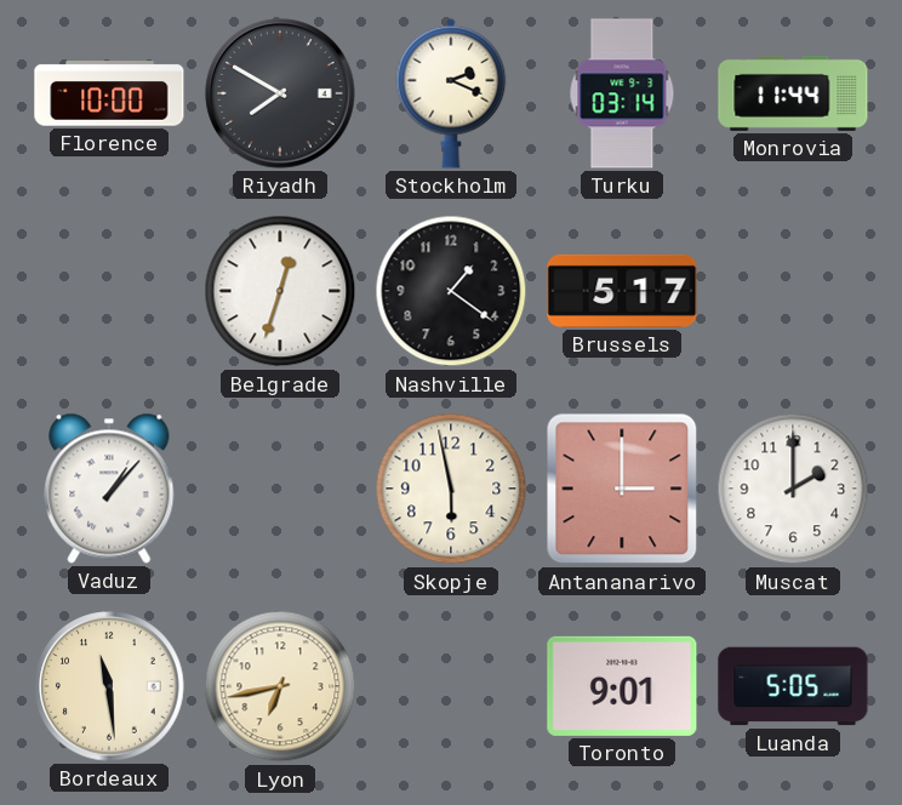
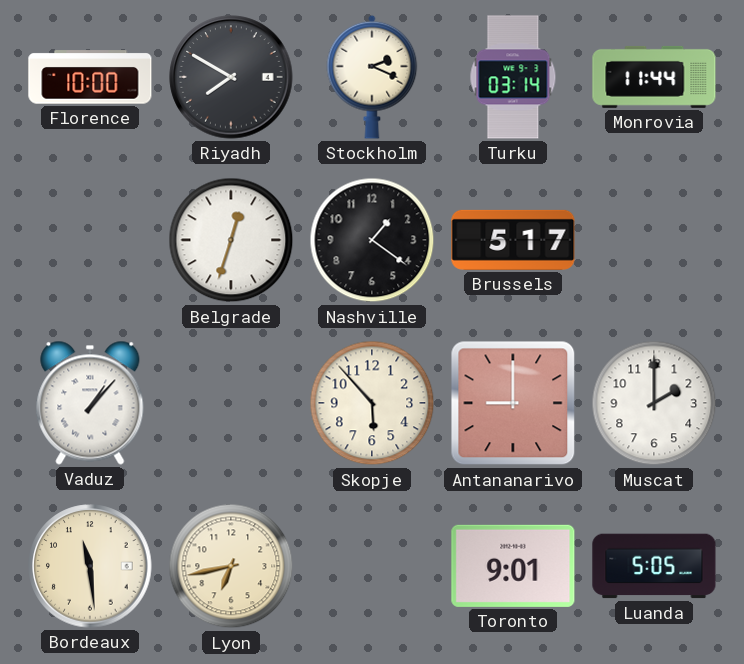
Skopje: 5:58 -> 5:53
Antananarivo: 3:00 -> 9:00
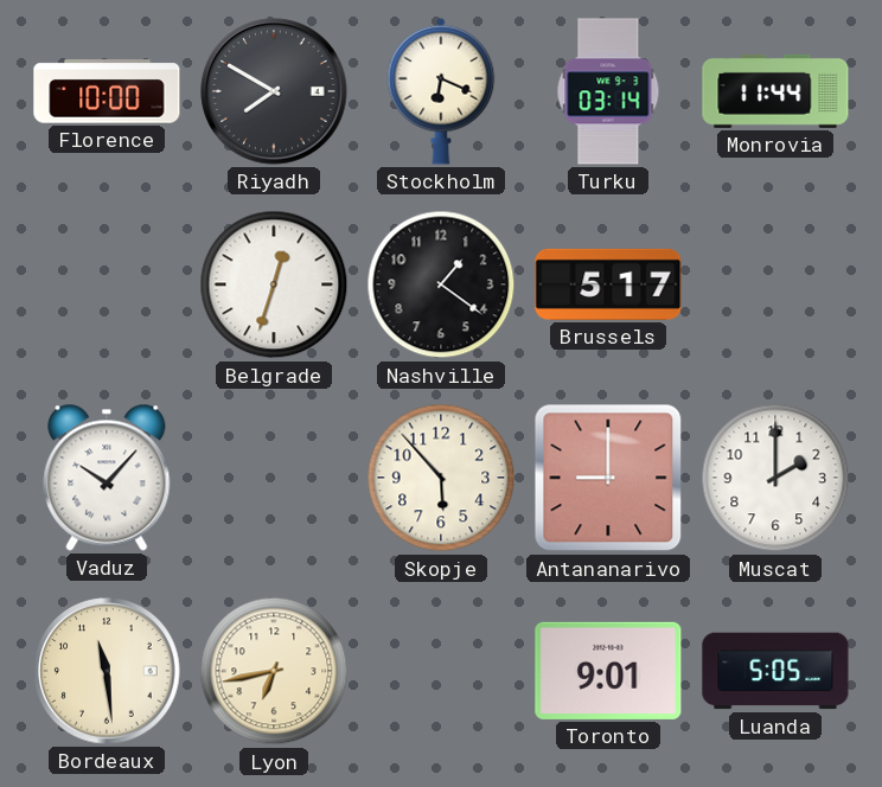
Stockholm: 2:19 -> 6:19
Vaduz: 1:07 -> 10:07
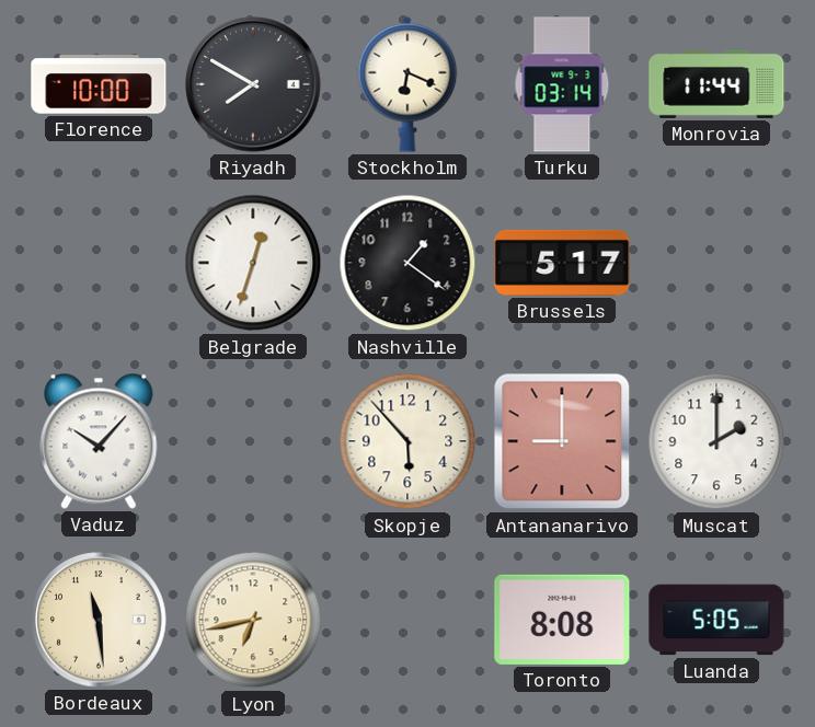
Toronto: 9:01 -> 8:08
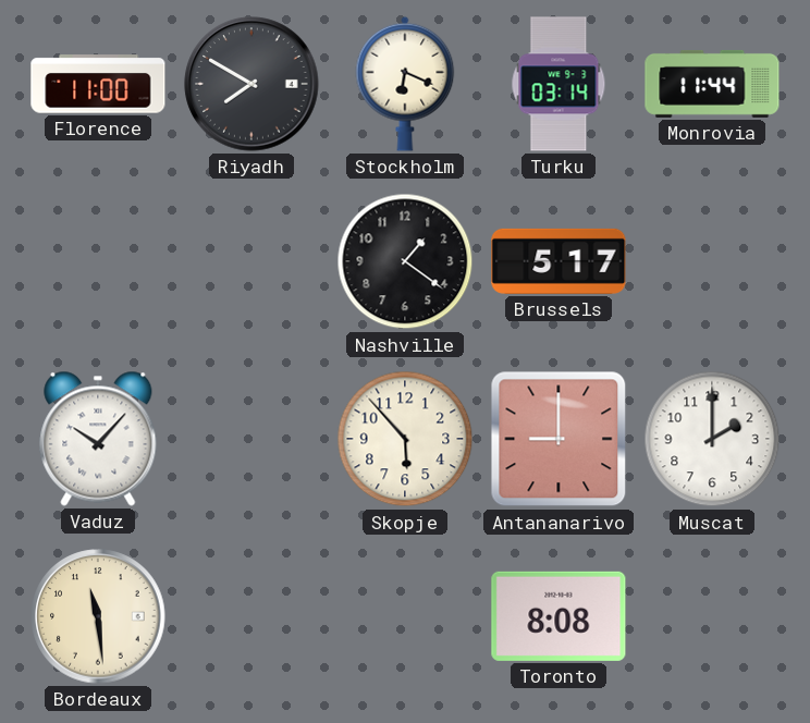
Florence: 10:00 -> 11:00
Belgrade: 12:33 -> none
Lyon: 6:43 -> none
Luanda: 5:05 -> none
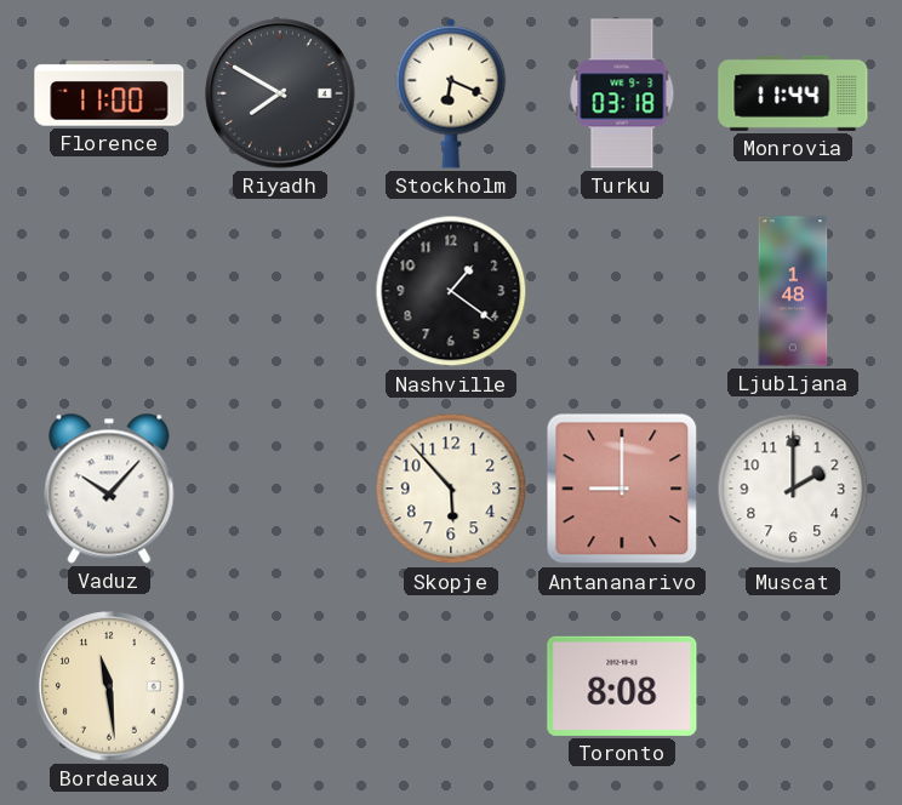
Turku: 03:14 -> 03:18
Brussels: 5:17 -> none
Ljubljana: none -> 1:48
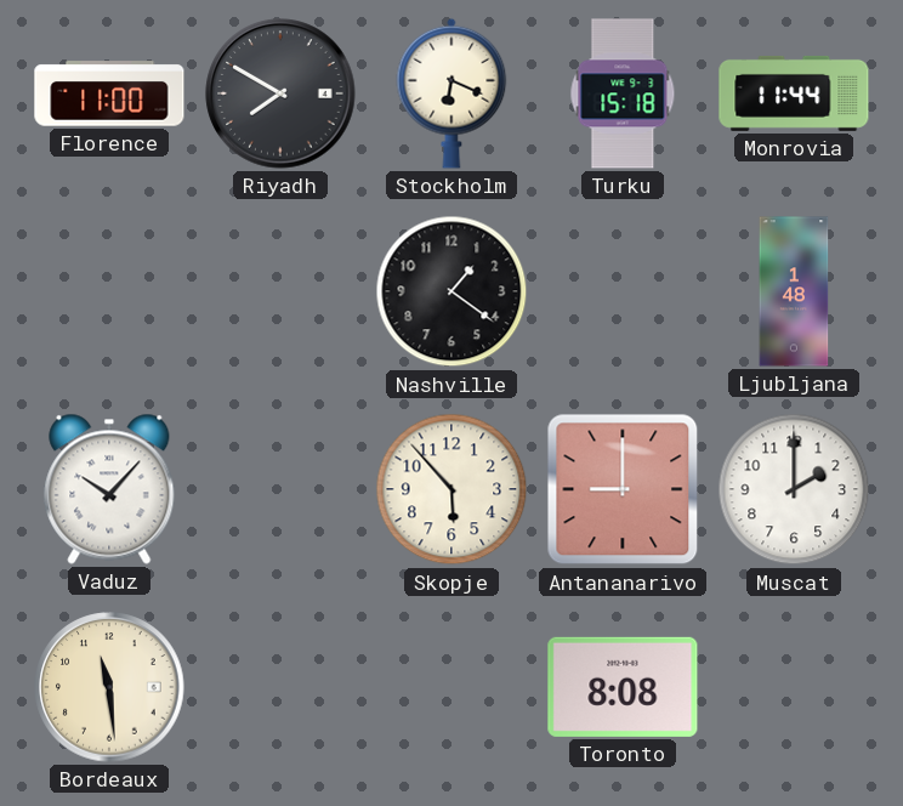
Turku: 03:18 -> 15:18
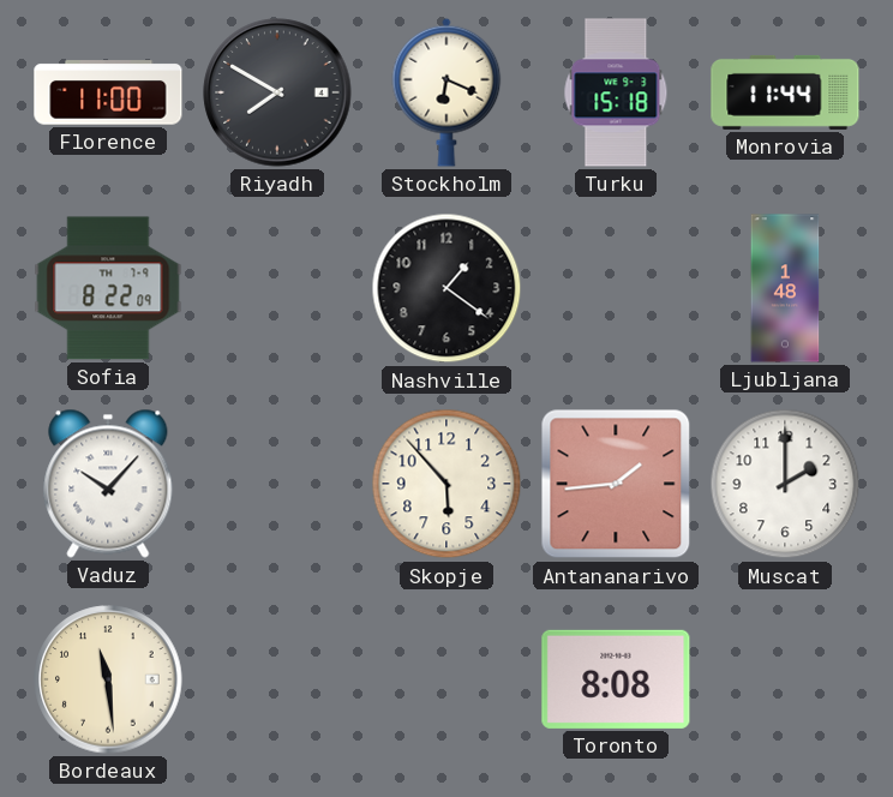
Sofia: none -> 8:22
Antananarivo: 9:00 -> 1:44
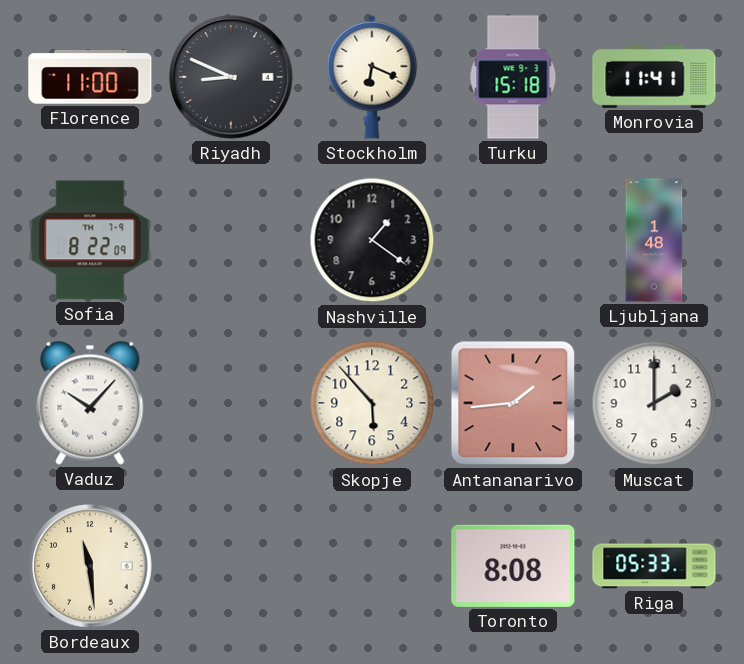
Riyadh: 7:50 -> 8:49
Monrovia: 11:44 -> 11:41
Riga: none -> 05:33
